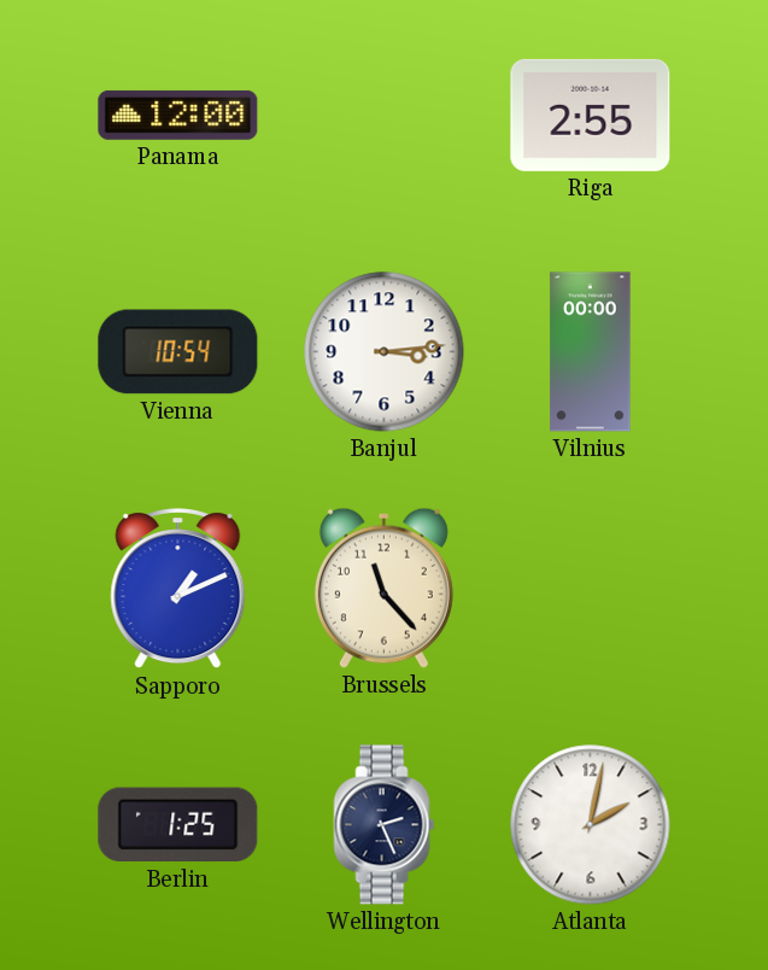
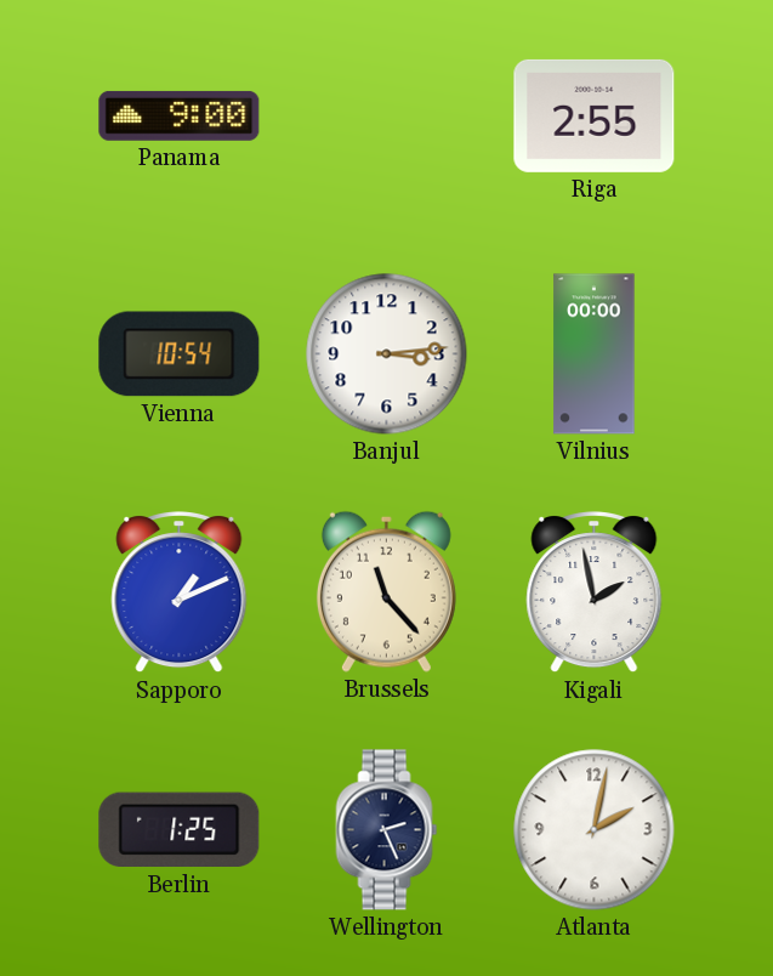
Panama: 12:00 -> 9:00
Kigali: none -> 1:58
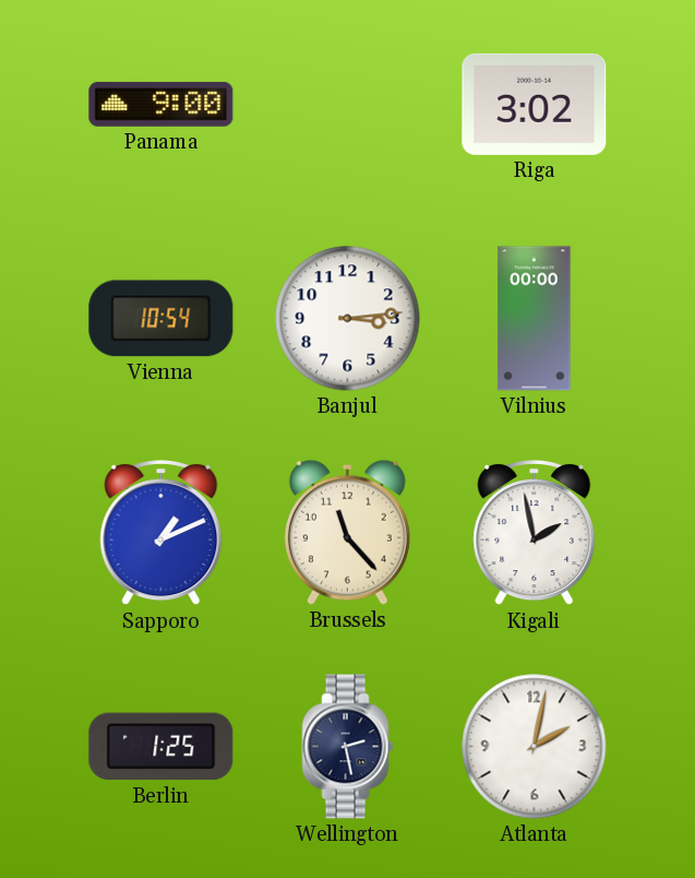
Riga: 2:55 -> 3:02
Wellington: 2:26 -> 2:28
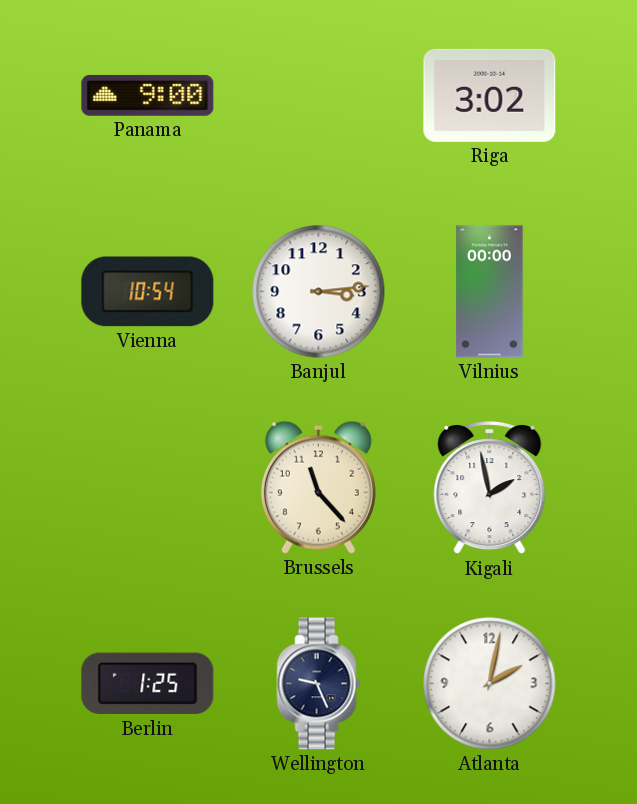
Sapporo: 1:11 -> none
Wellington: 2:28 -> 9:26
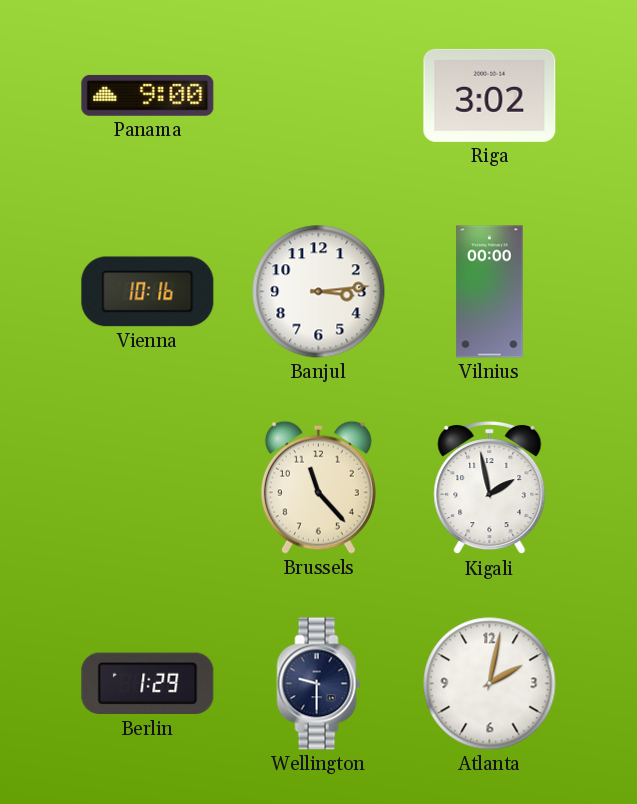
Vienna: 10:54 -> 10:16
Berlin: 1:25 -> 1:29
Wellington: 9:26 -> 9:30
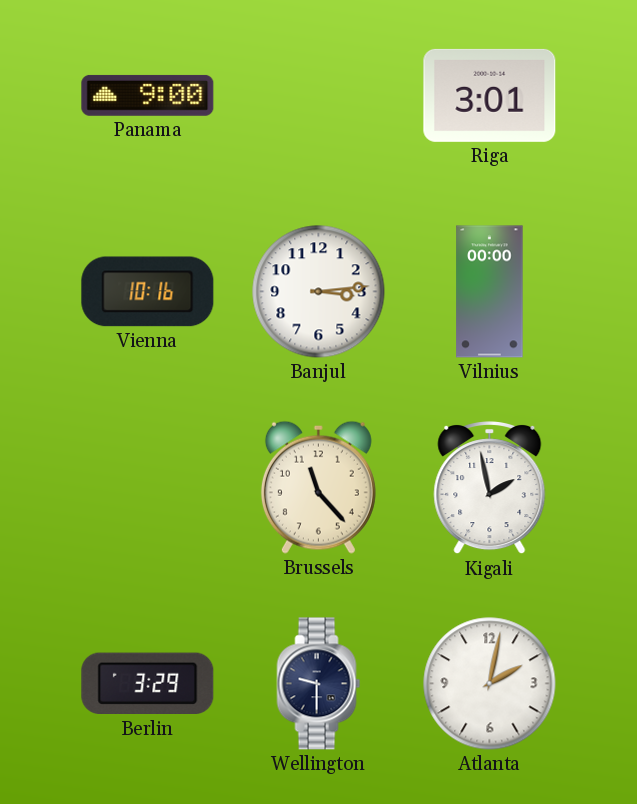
Riga: 3:02 -> 3:01
Berlin: 1:29 -> 3:29
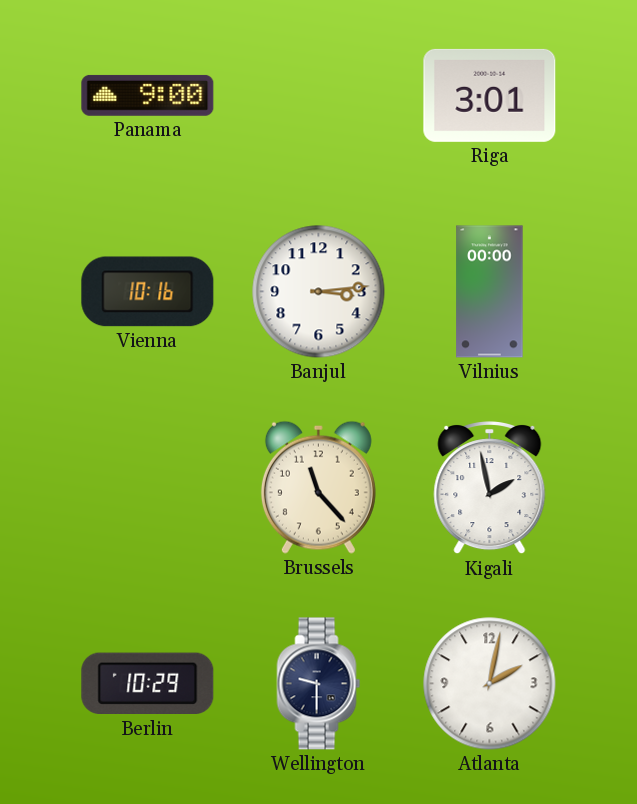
Berlin: 3:29 -> 10:29
